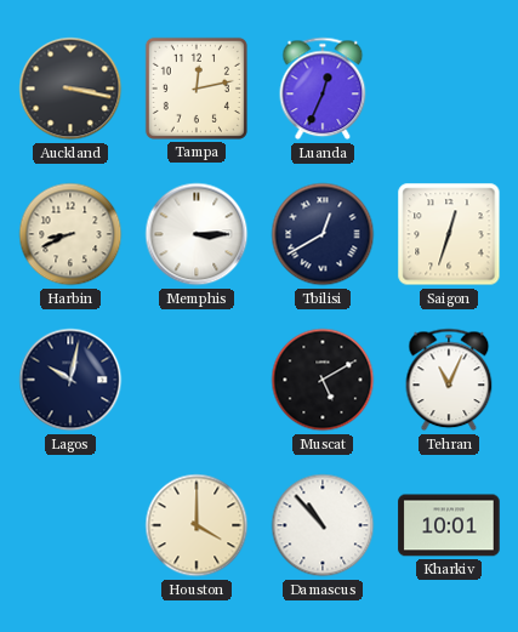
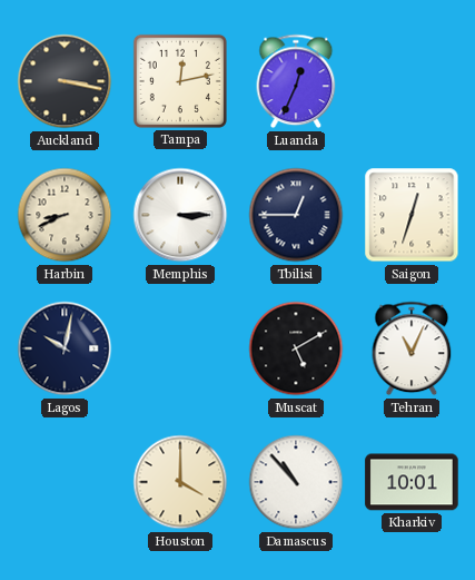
Tbilisi: 12:40 -> 12:45
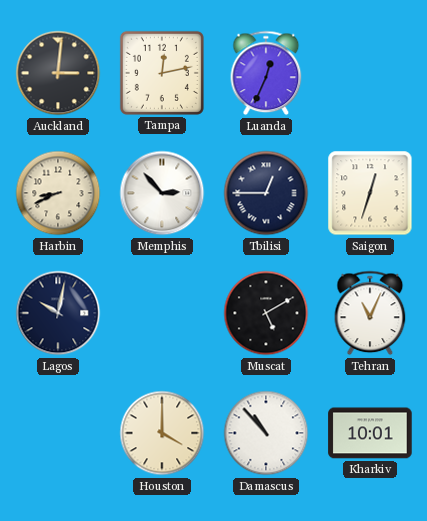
Auckland: 3:17 -> 3:01
Memphis: 3:15 -> 2:53
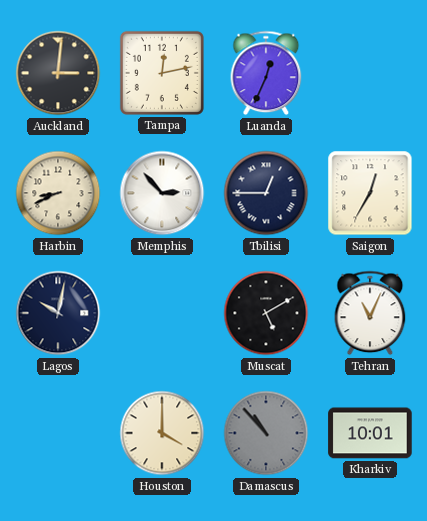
Saigon: 12:33 -> 12:35
Damascus dial: white -> grey
